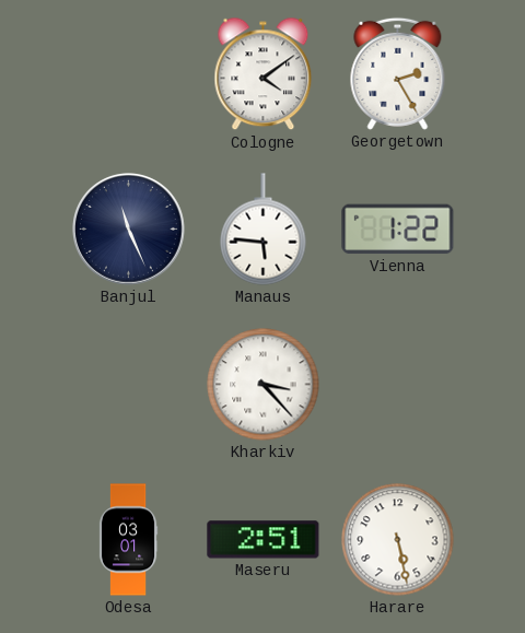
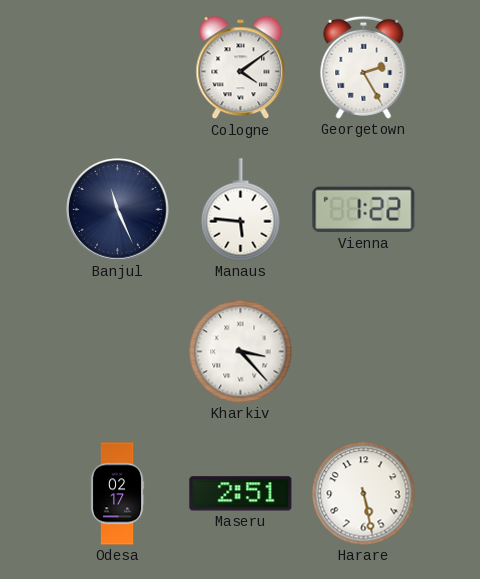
Odesa: 03:01 -> 02:17
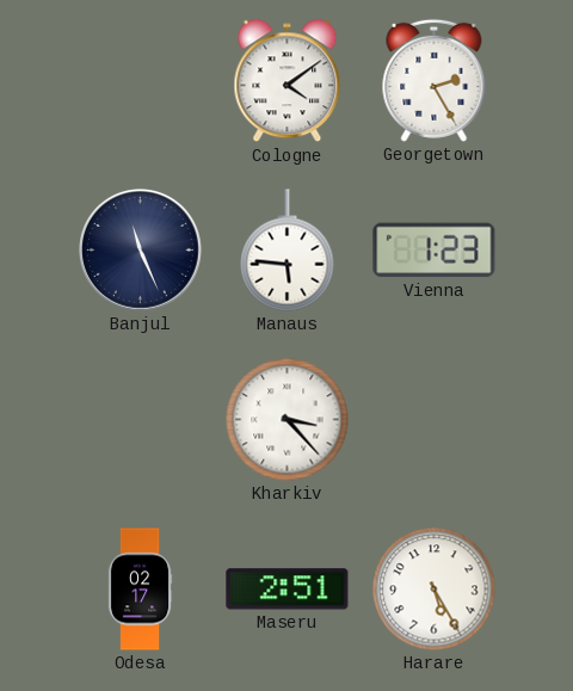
Vienna: 1:22 -> 1:23
Harare: 5:28 -> 5:25
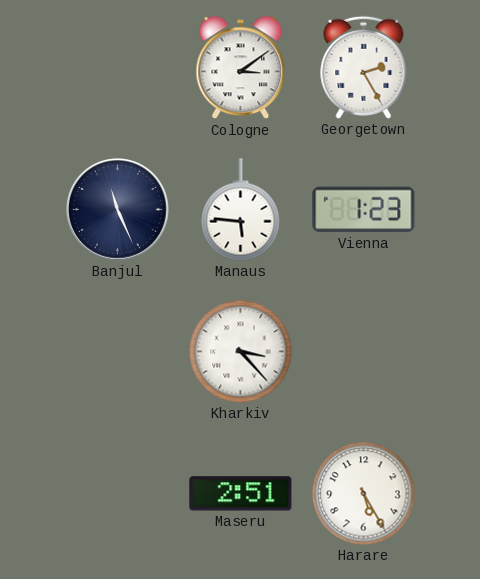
Cologne: 4:09 -> 3:09
Odesa: 02:17 -> none
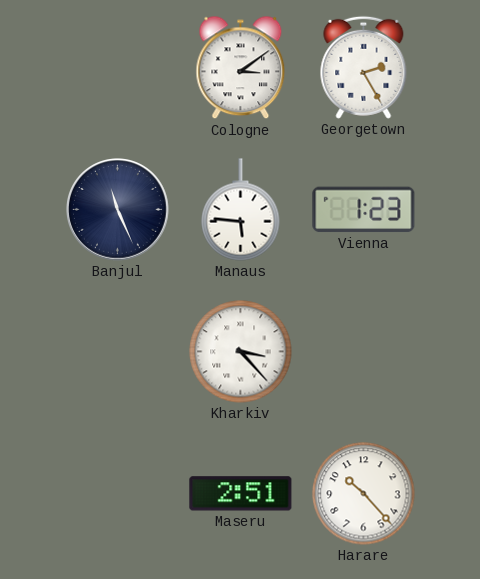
Harare: 5:25 -> 10:23
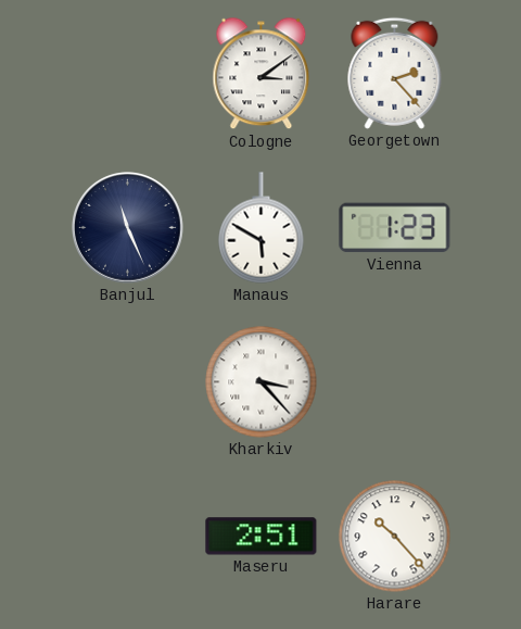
Georgetown: 2:25 -> 2:23
Manaus: 5:46 -> 5:50
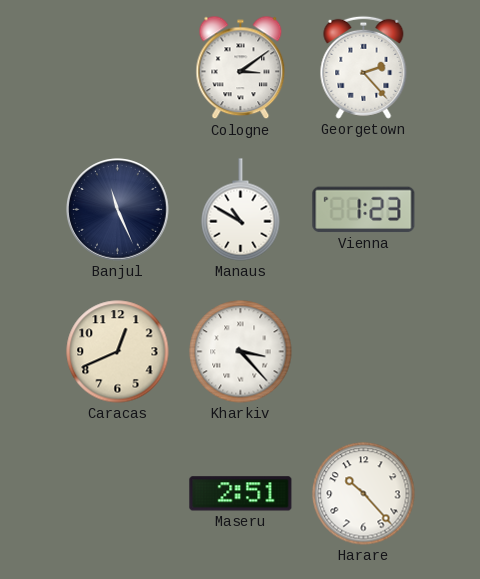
Manaus: 5:50 -> 10:50
Caracas: none -> 12:41
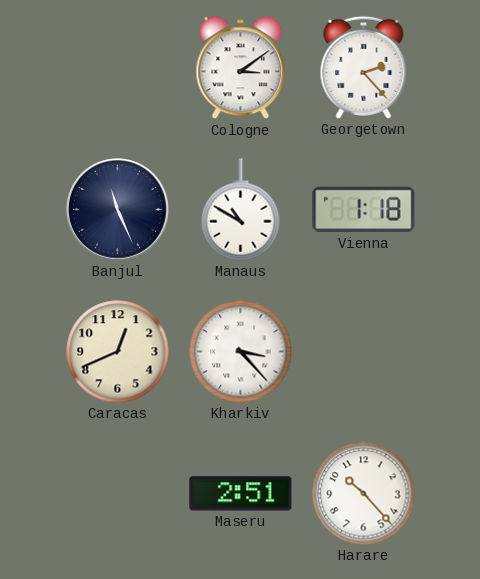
Vienna: 1:23 -> 1:18
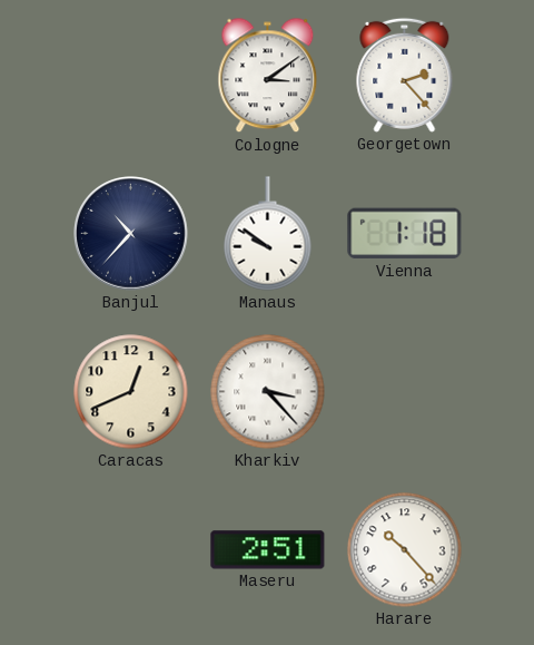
Banjul: 11:26 -> 10:37
Manaus: 10:50 -> 9:51
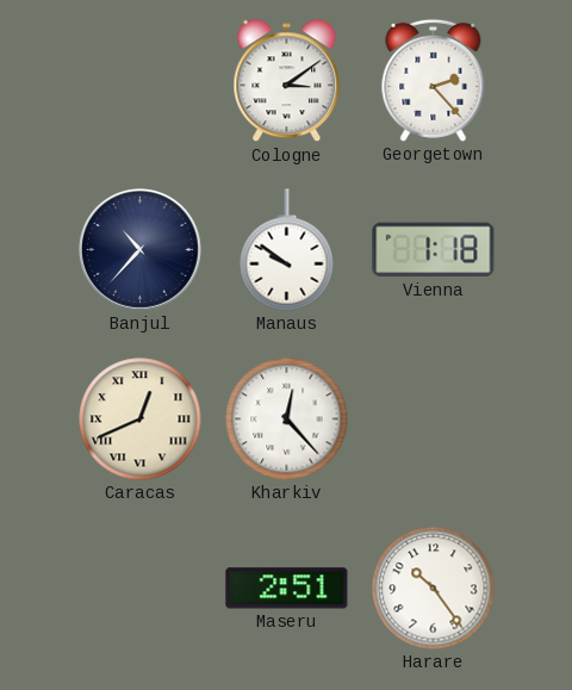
Caracas numerals: Arabic -> Roman
Kharkiv: 3:23 -> 12:23
Harare: 10:23 -> 10:24
